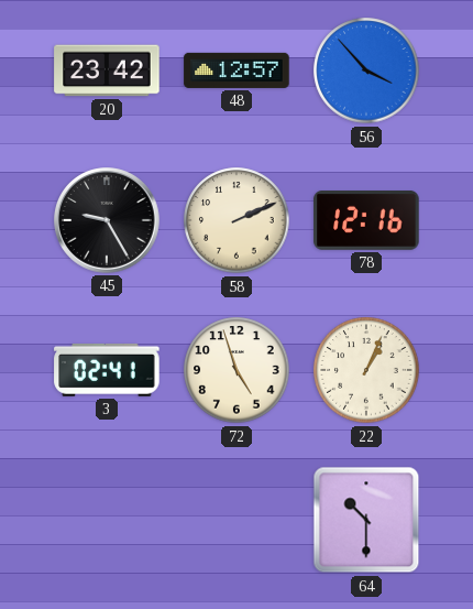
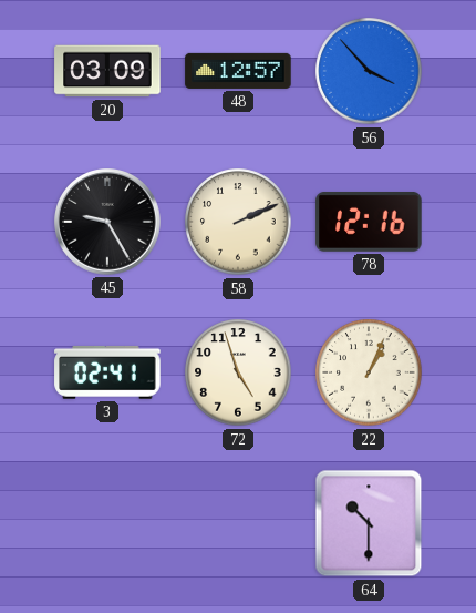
20: 23:42 -> 03:09
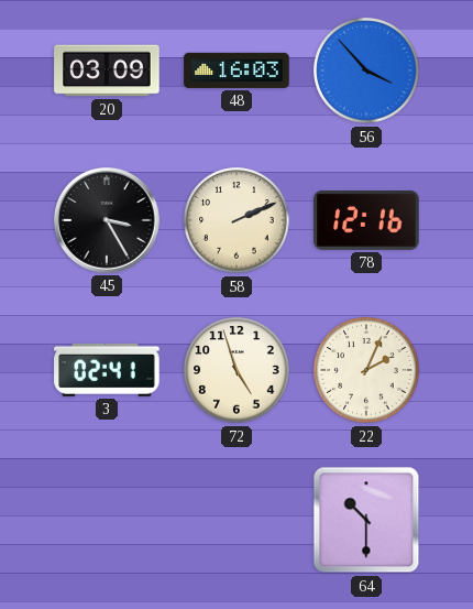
48: 12:57 -> 16:03
45: 9:25 -> 3:25
22: 1:04 -> 2:04
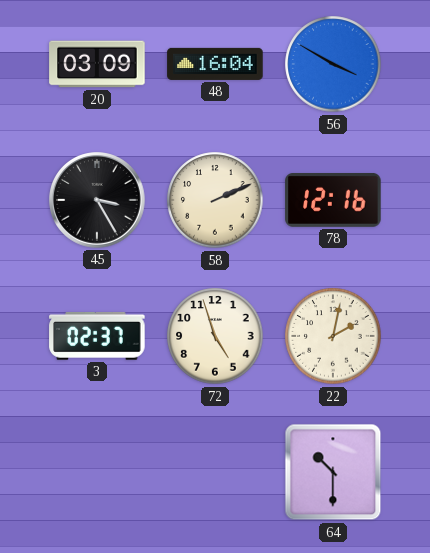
48: 16:03 -> 16:04
56: 3:53 -> 3:50
3: 02:41 -> 02:37
22: 2:04 -> 2:02
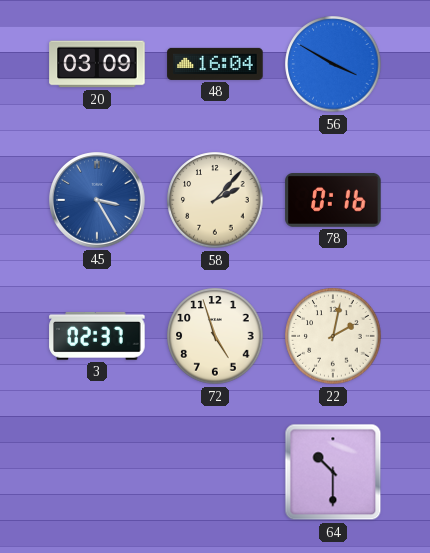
45 dial: black -> blue
58: 2:11 -> 2:07
78: 12:16 -> 0:16
